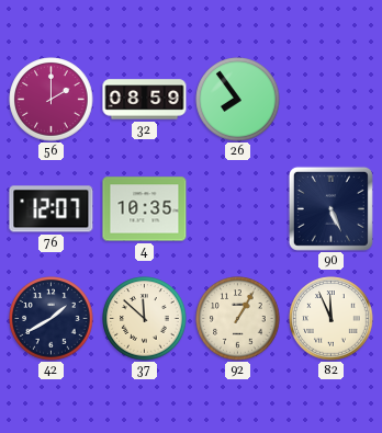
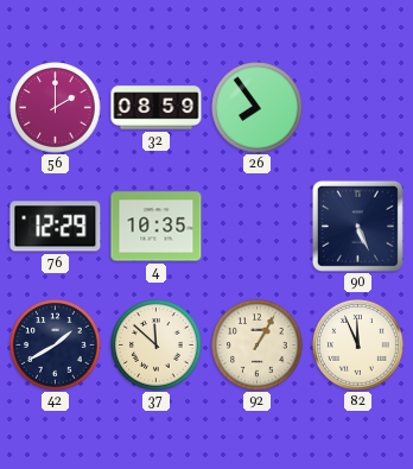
76: 12:07 -> 12:29
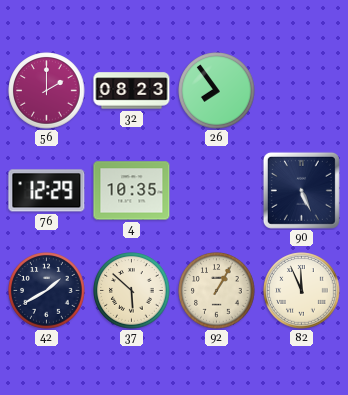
32: 08:59 -> 08:23
37: 11:52 -> 5:52
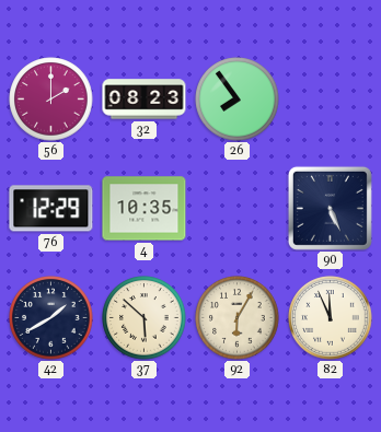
92: 1:05 -> 6:05
